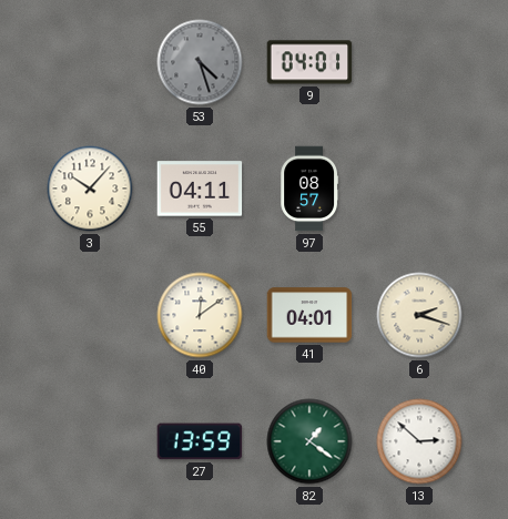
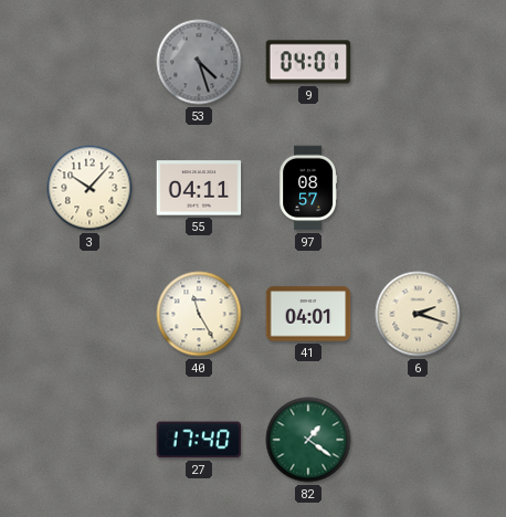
40: 12:09 -> 11:25
27: 13:59 -> 17:40
13: 2:52 -> none
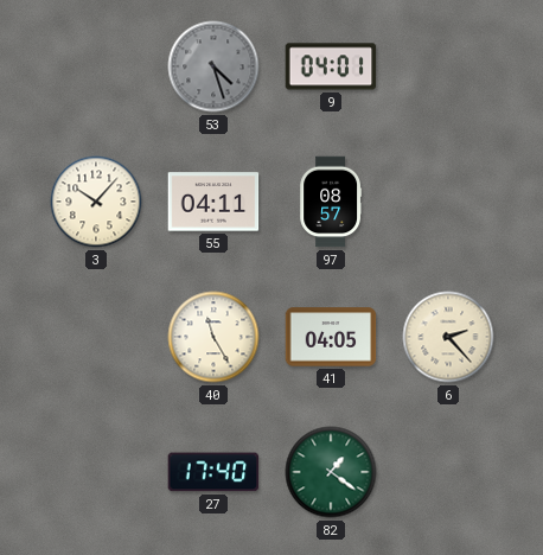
41: 04:01 -> 04:05
6: 2:18 -> 2:23
